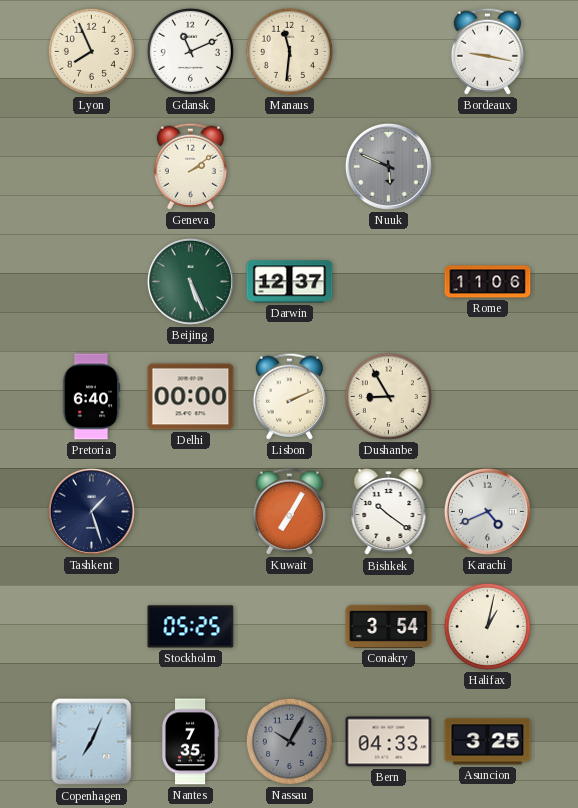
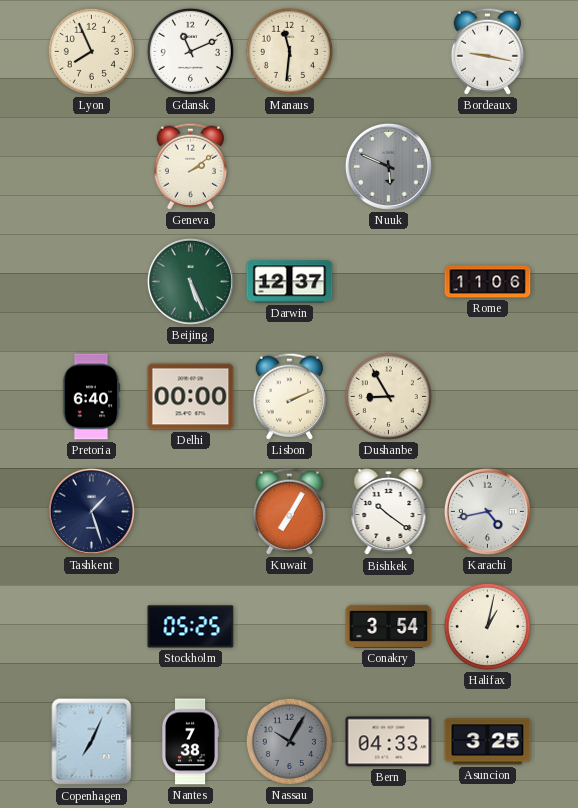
Karachi: 4:41 -> 4:43
Nantes: 7:35 -> 7:38
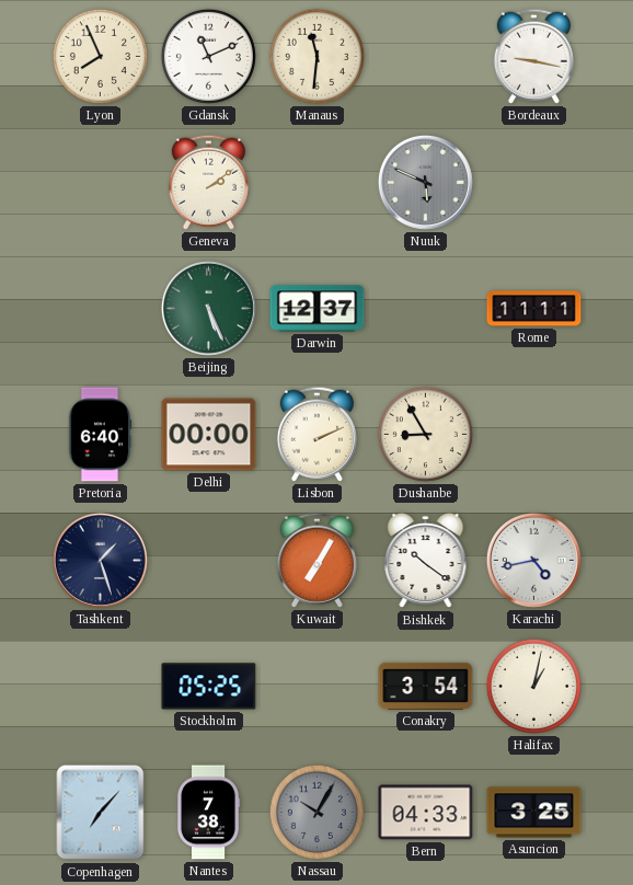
Rome: 11:06 -> 11:11
Copenhagen: 7:04 -> 7:07
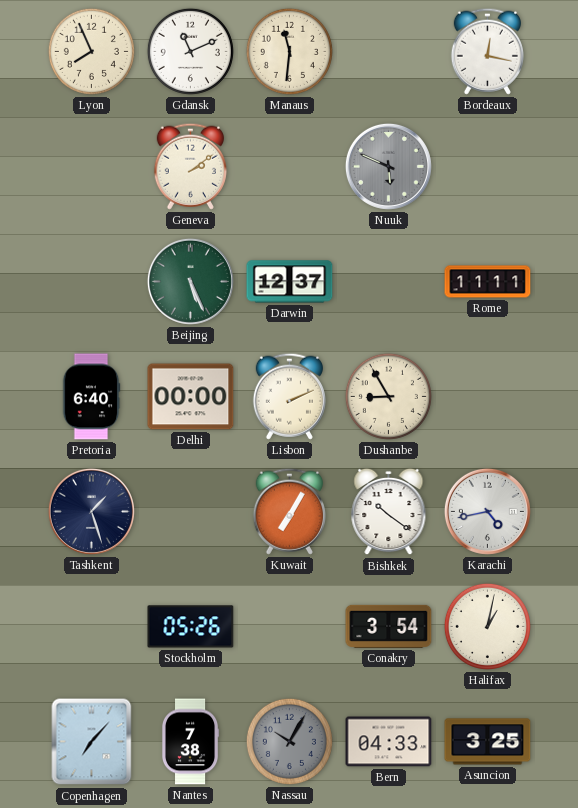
Bordeaux: 9:17 -> 12:17
Stockholm: 05:25 -> 05:26
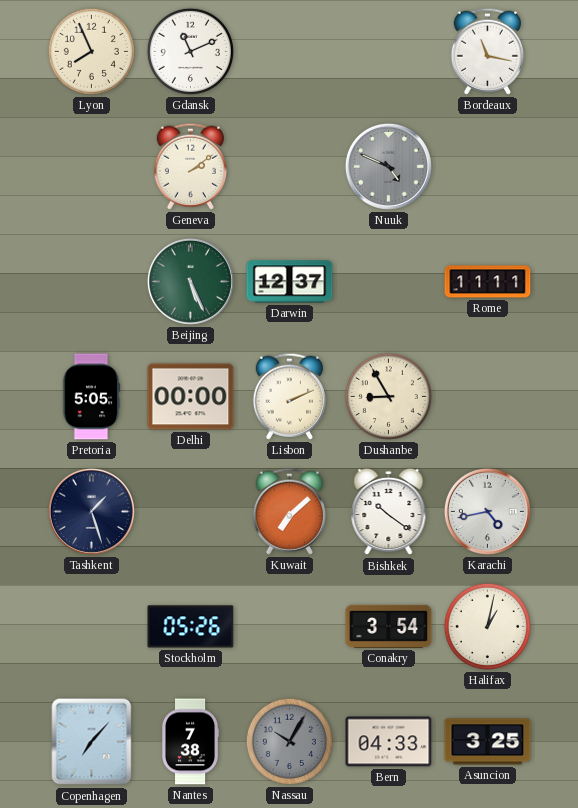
Manaus: 11:31 -> none
Bordeaux: 12:17 -> 11:17
Nuuk: 5:49 -> 4:49
Pretoria: 6:40 -> 5:05
Kuwait: 7:05 -> 7:08
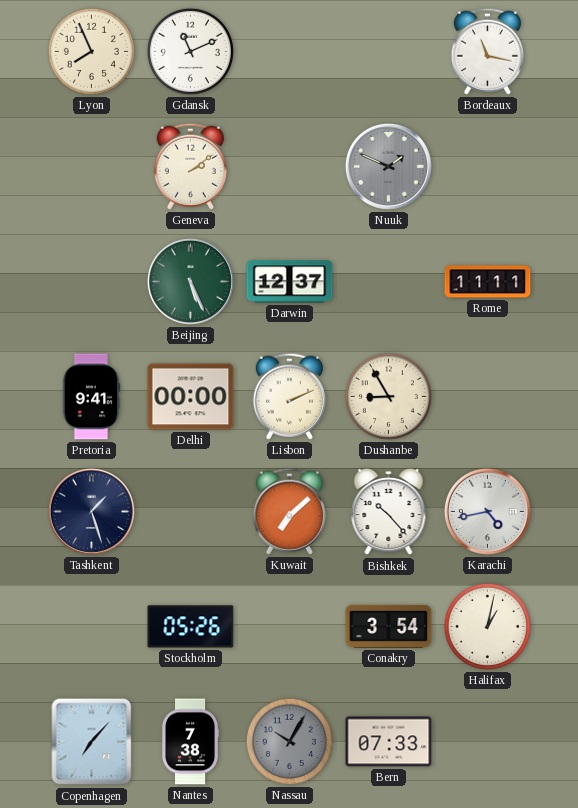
Nuuk: 4:49 -> 1:49
Pretoria: 5:05 -> 9:41
Bishkek: 10:21 -> 10:23
Bern: 04:33 -> 07:33
Asuncion: 3:25 -> none
